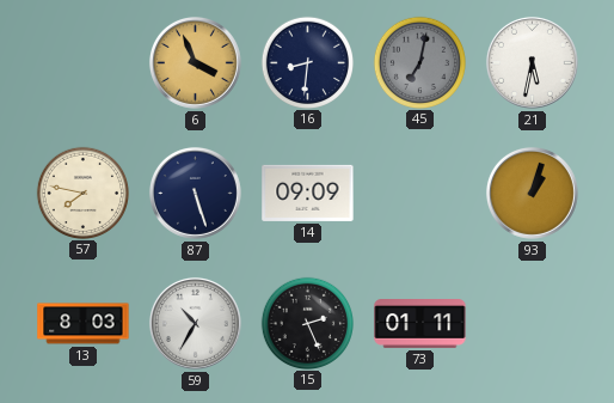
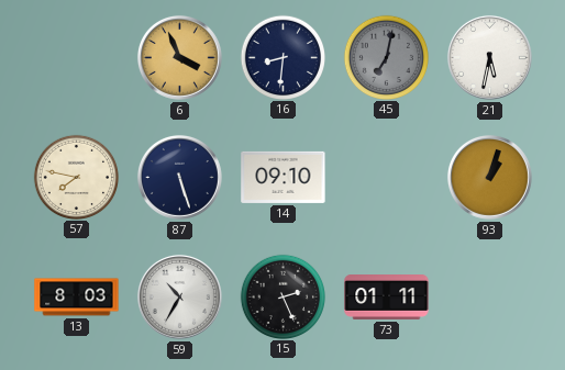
14: 09:09 -> 09:10
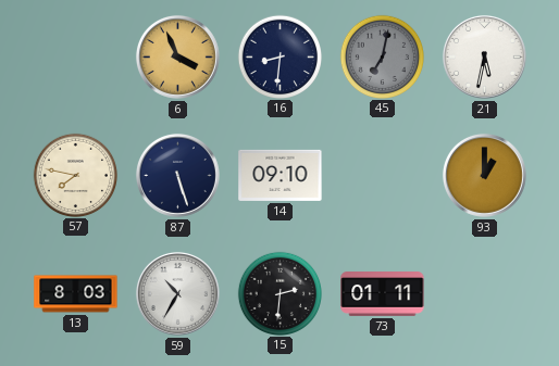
93: 1:03 -> 1:00
15: 2:26 -> 2:31
